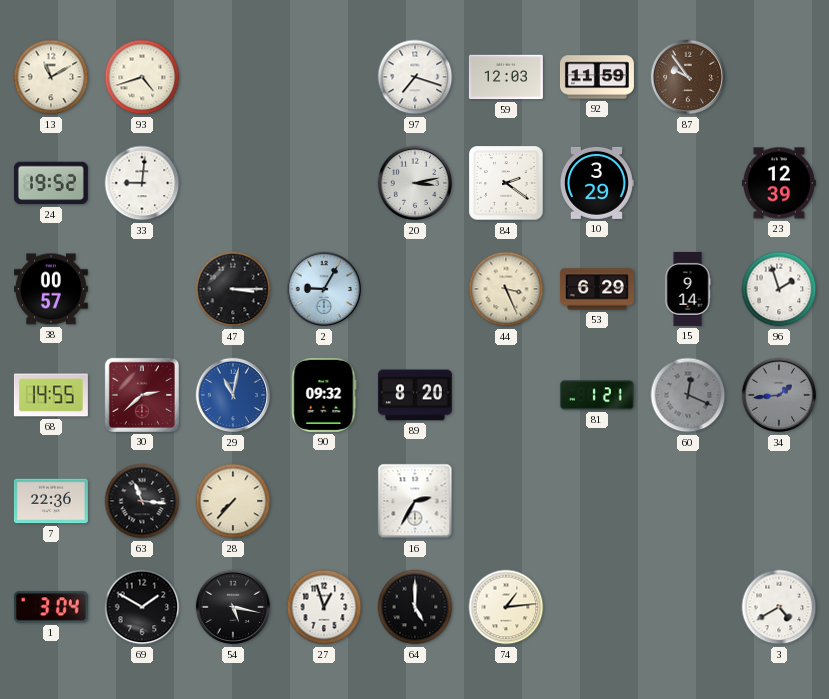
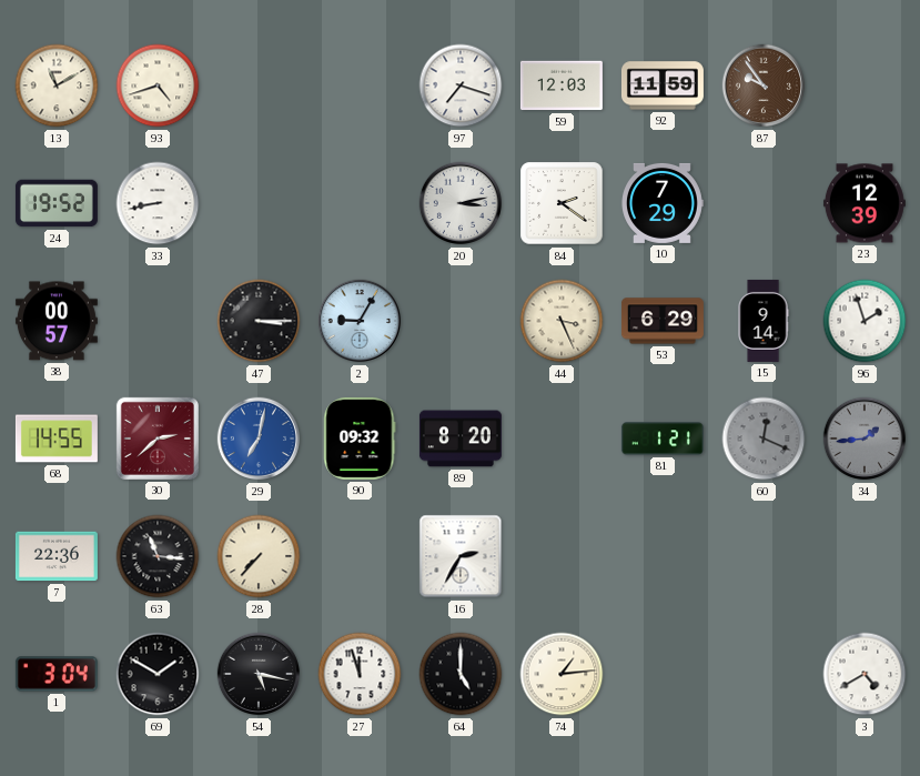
33: 9:01 -> 8:43
10: 3:29 -> 7:29
29: 11:02 -> 7:02
27: 12:57 -> 11:57
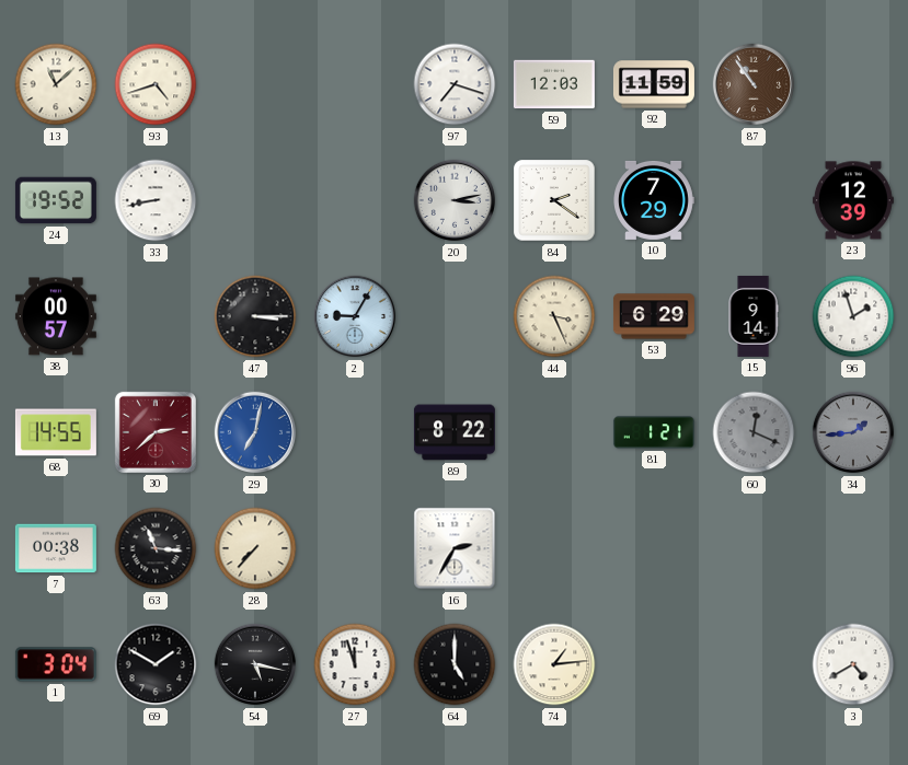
13: 11:10 -> 11:08
87: 9:54 -> 10:54
90: 09:32 -> none
89: 8:20 -> 8:22
7: 22:36 -> 00:38
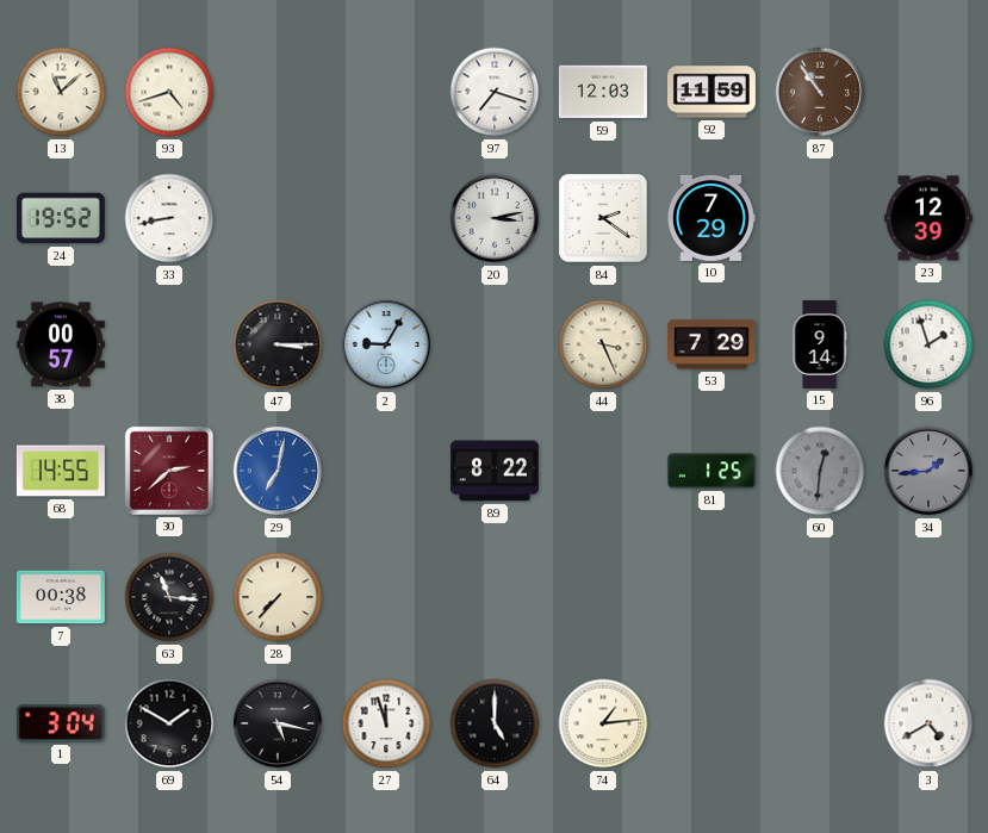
53: 6:29 -> 7:29
81: 1:21 -> 1:25
60: 12:19 -> 12:31
16: 2:35 -> none
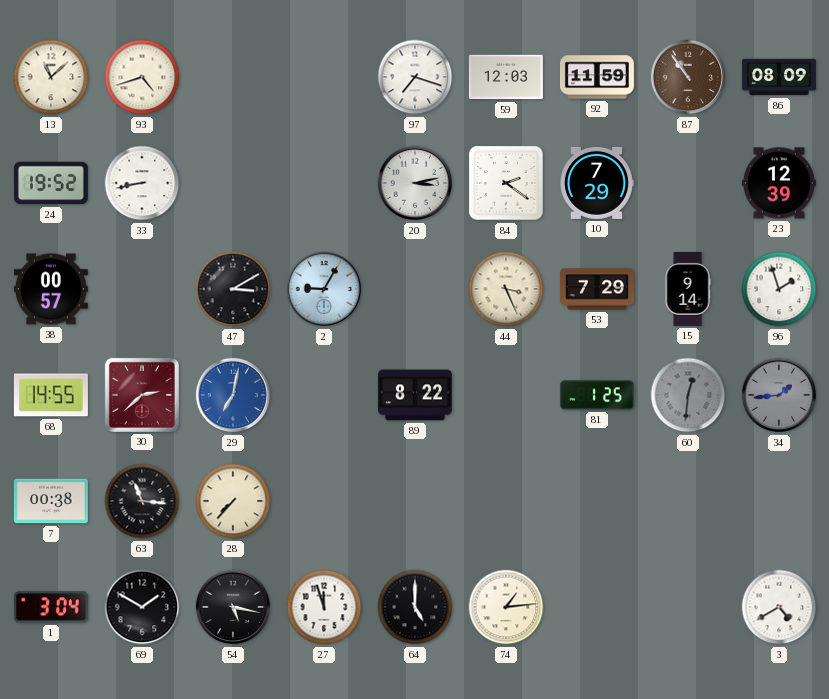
86: none -> 08:09
47: 3:15 -> 3:10
